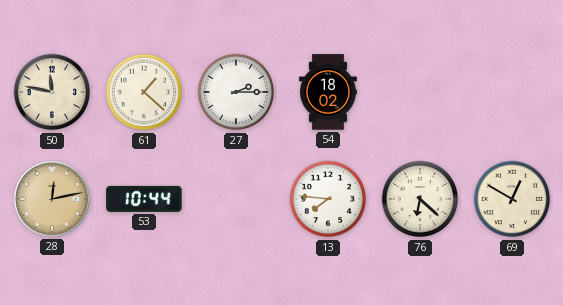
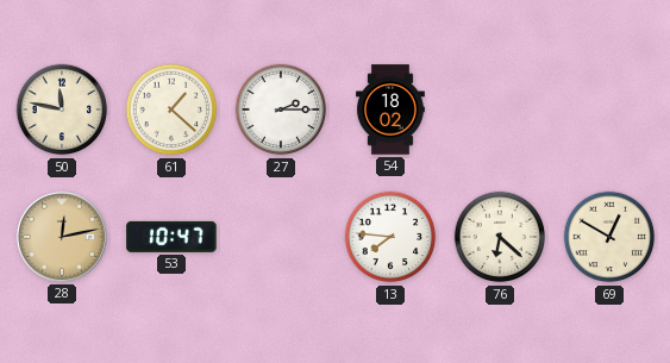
53: 10:44 -> 10:47
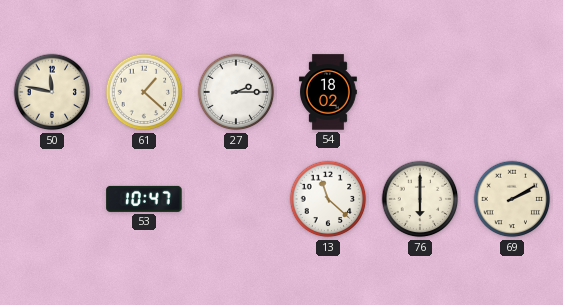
28: 12:13 -> none
13: 7:46 -> 11:22
76: 6:22 -> 6:00
69: 12:50 -> 2:10
